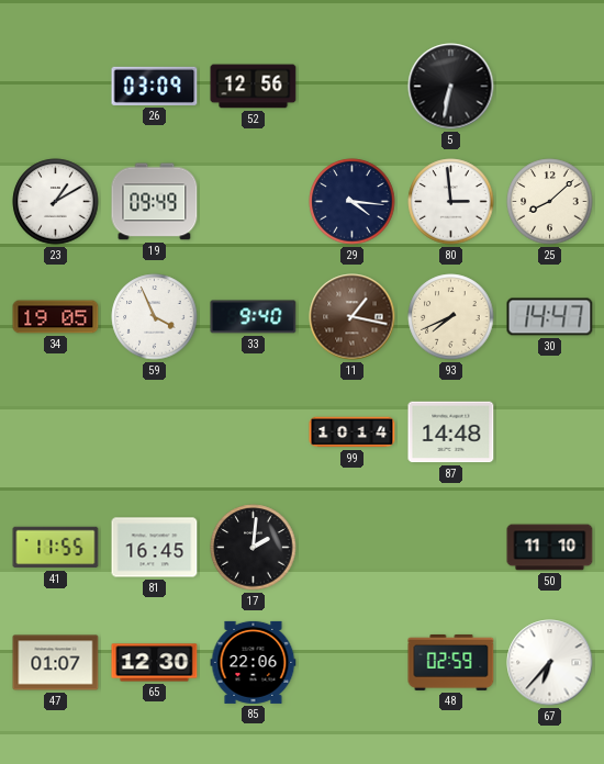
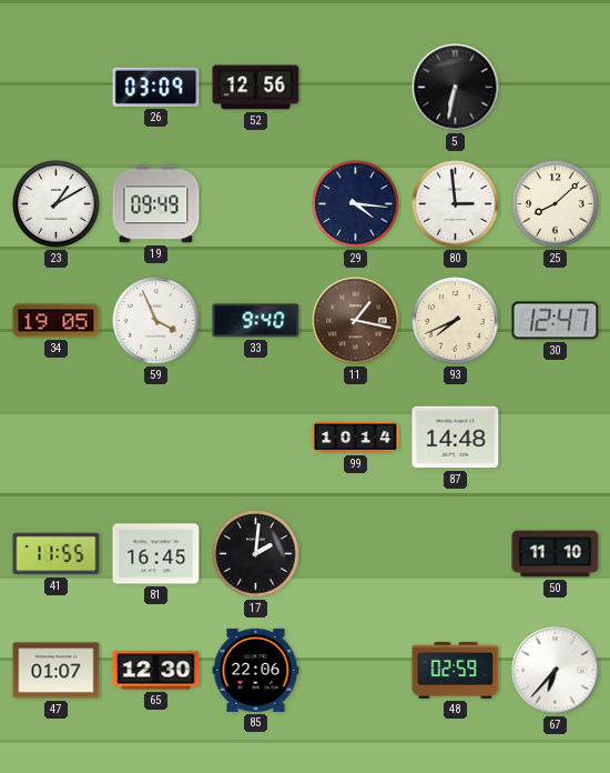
30: 14:47 -> 12:47
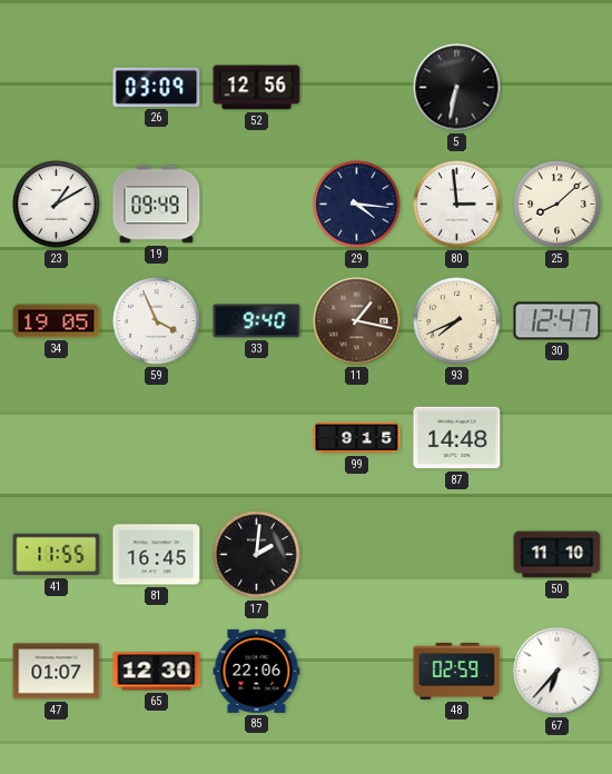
99: 10:14 -> 9:15
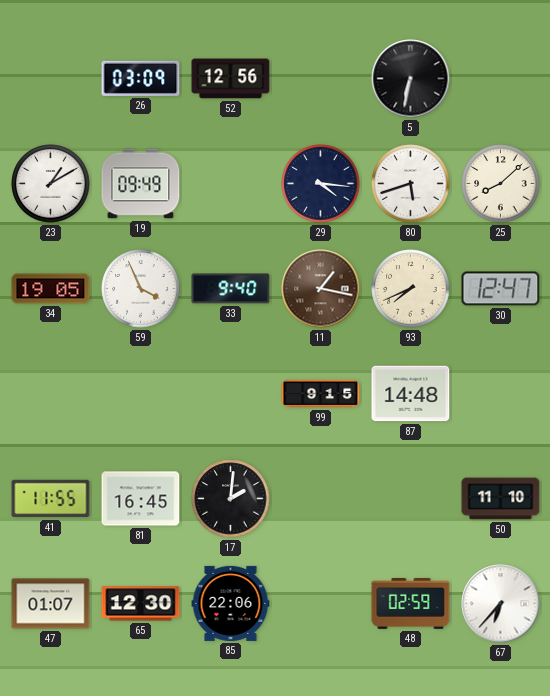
80: 2:59 -> 5:42
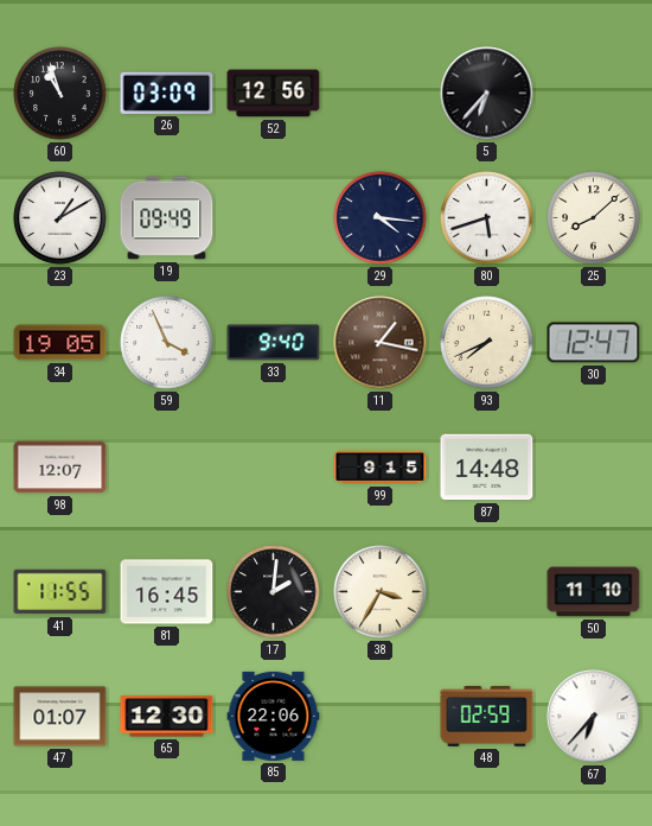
60: none -> 10:57
5: 6:32 -> 6:37
98: none -> 12:07
38: none -> 3:35
